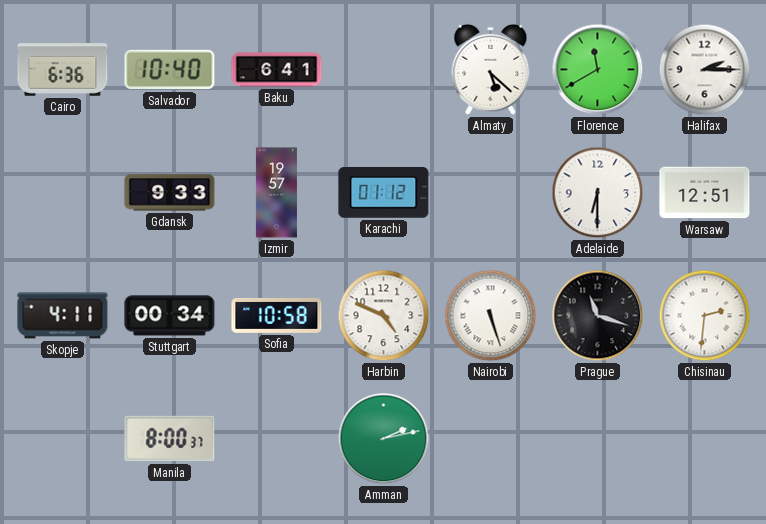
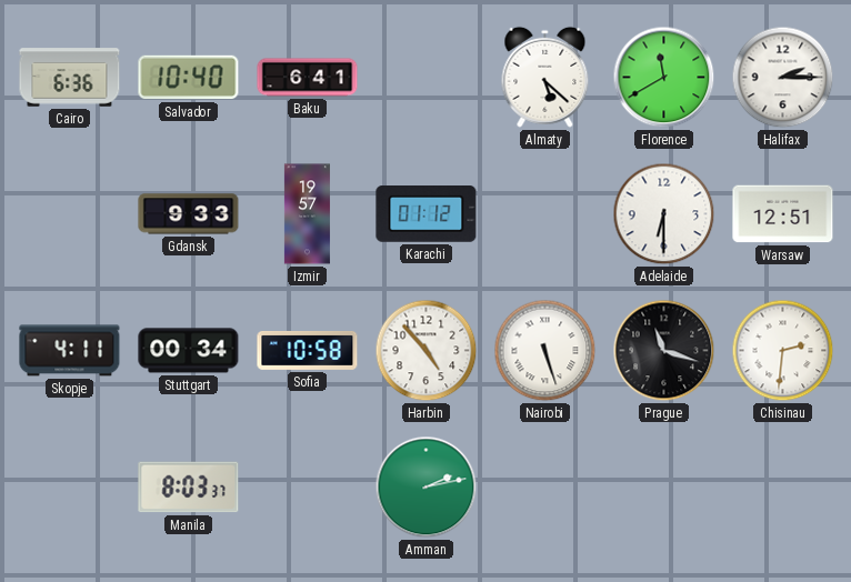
Harbin: 4:49 -> 4:53
Manila: 8:00 -> 8:03
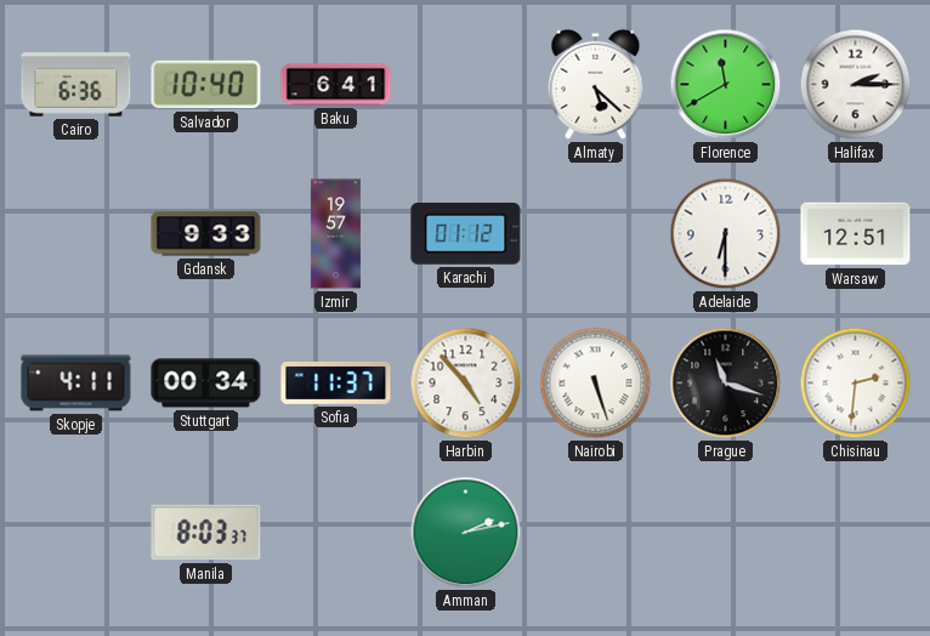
Sofia: 10:58 -> 11:37
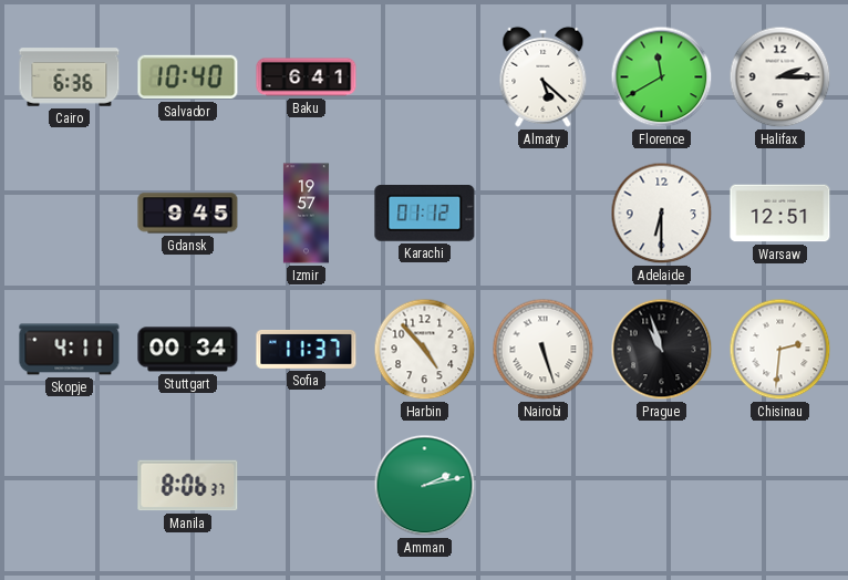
Gdansk: 9:33 -> 9:45
Prague: 11:18 -> 10:57
Manila: 8:03 -> 8:06
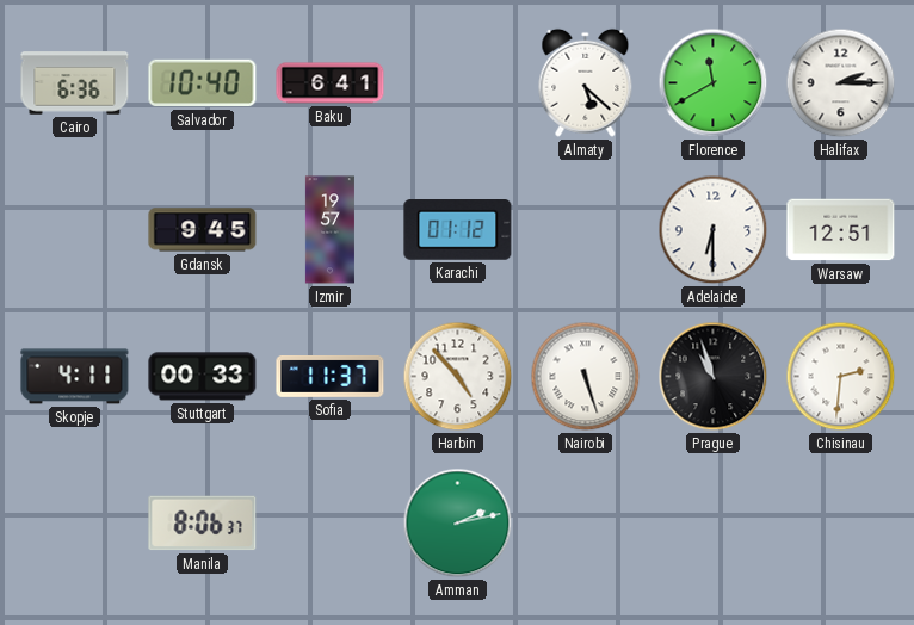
Stuttgart: 00:34 -> 00:33
